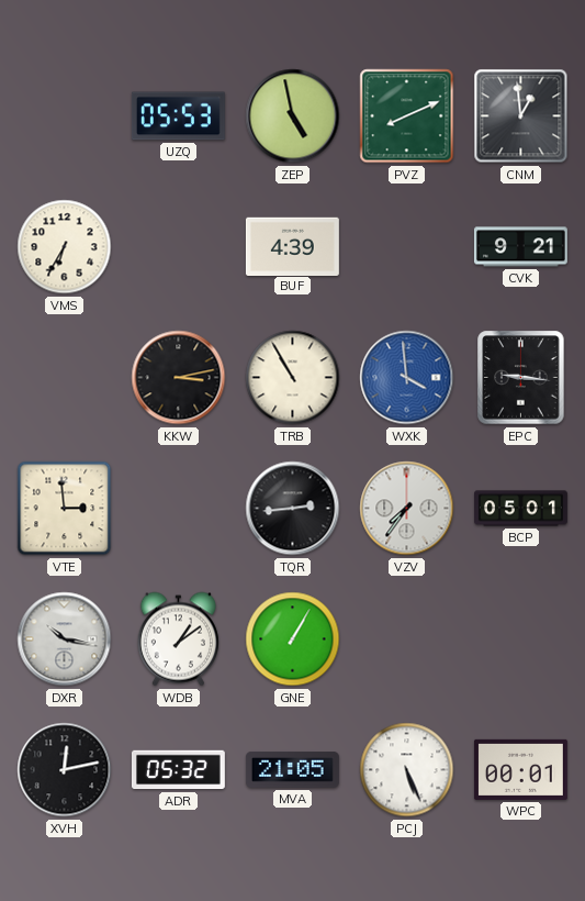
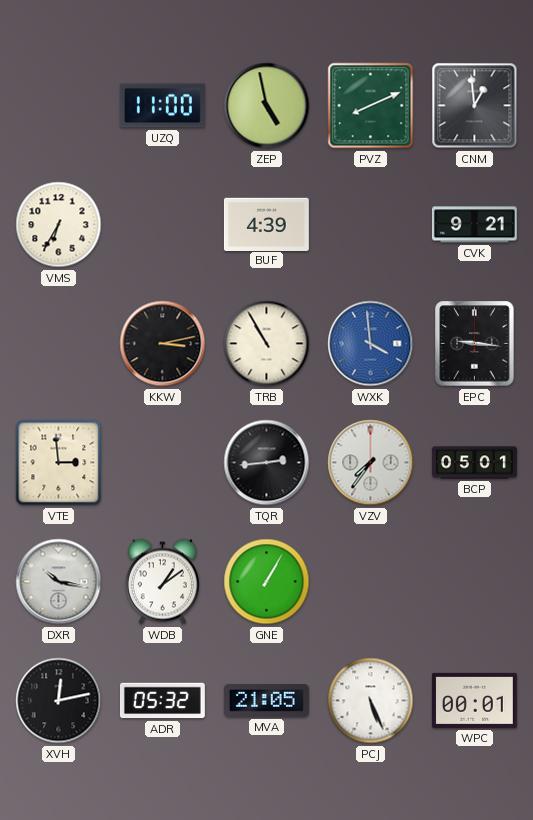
UZQ: 05:53 -> 11:00
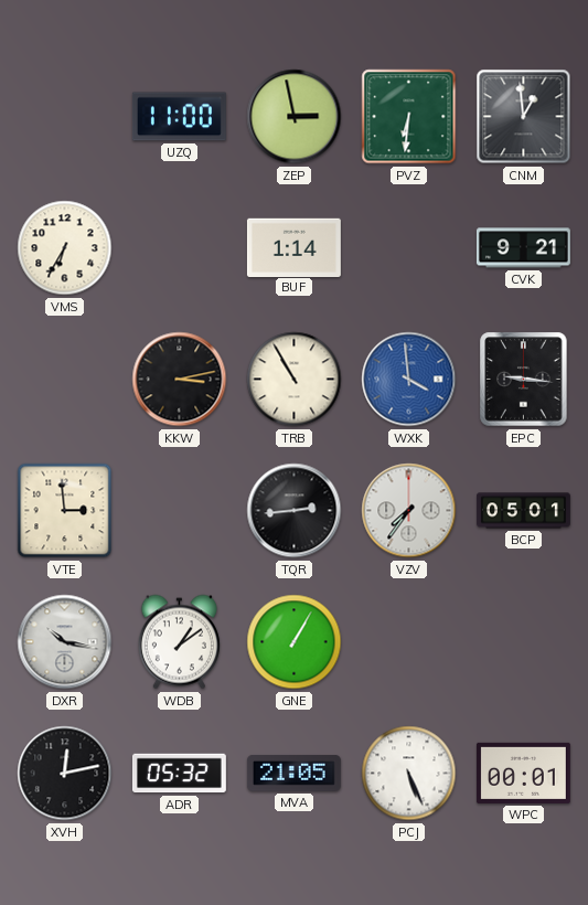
ZEP: 4:58 -> 2:58
PVZ: 8:11 -> 6:31
BUF: 4:39 -> 1:14
